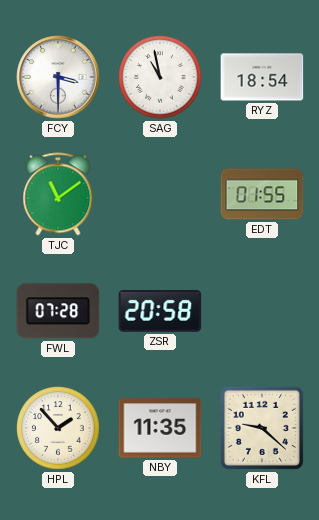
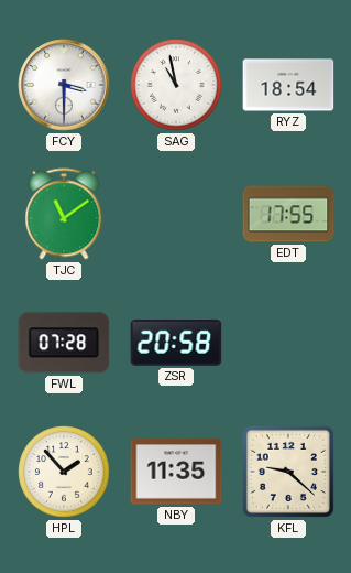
EDT: 01:55 -> 17:55
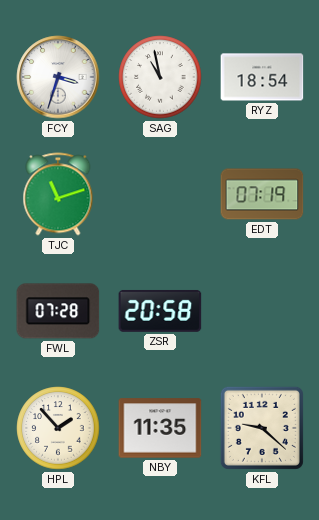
FCY: 3:30 -> 3:33
TJC: 11:09 -> 11:12
EDT: 17:55 -> 07:19
